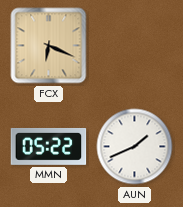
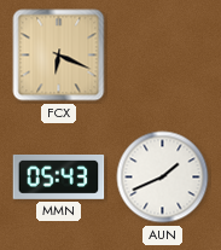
MMN: 05:22 -> 05:43
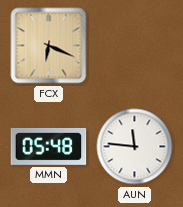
MMN: 05:43 -> 05:48
AUN: 1:41 -> 11:46
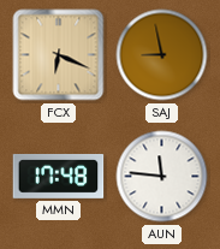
SAJ: none -> 8:58
MMN: 05:48 -> 17:48
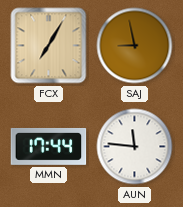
FCX: 6:19 -> 7:05
MMN: 17:48 -> 17:44
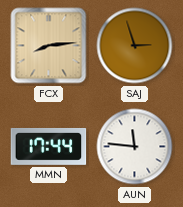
FCX: 7:05 -> 8:14
SAJ: 8:58 -> 2:57
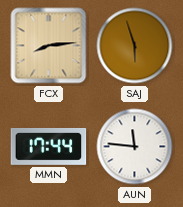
SAJ: 2:57 -> 5:57
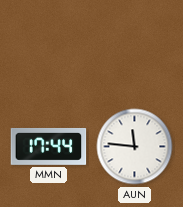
FCX: 8:14 -> none
SAJ: 5:57 -> none
